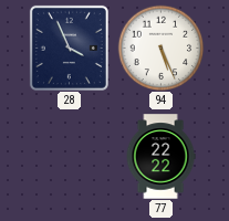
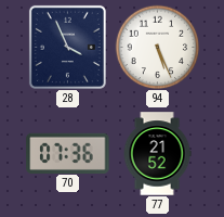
70: none -> 07:36
77: 22:22 -> 21:52
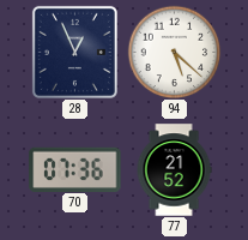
28: 3:56 -> 12:56
94: 5:26 -> 5:22
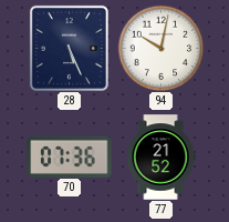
28: 12:56 -> 5:26
94: 5:22 -> 10:02
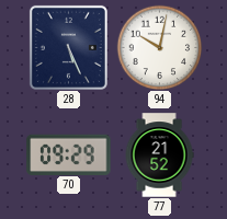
70: 07:36 -> 09:29
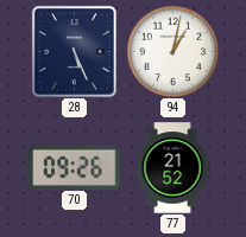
94: 10:02 -> 1:02
70: 09:29 -> 09:26
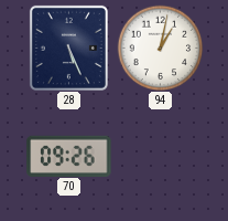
77: 21:52 -> none
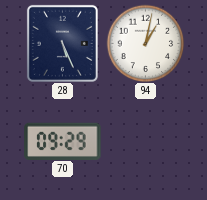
70: 09:26 -> 09:29
